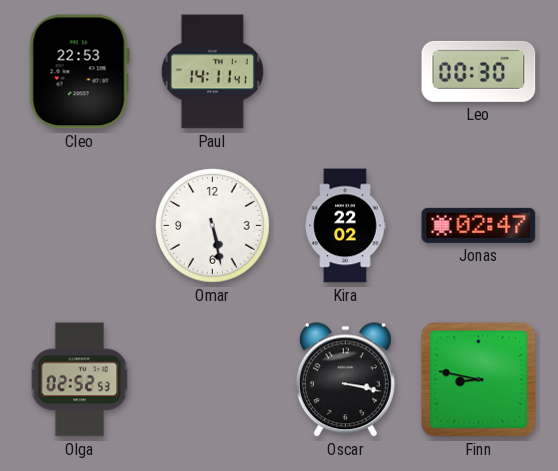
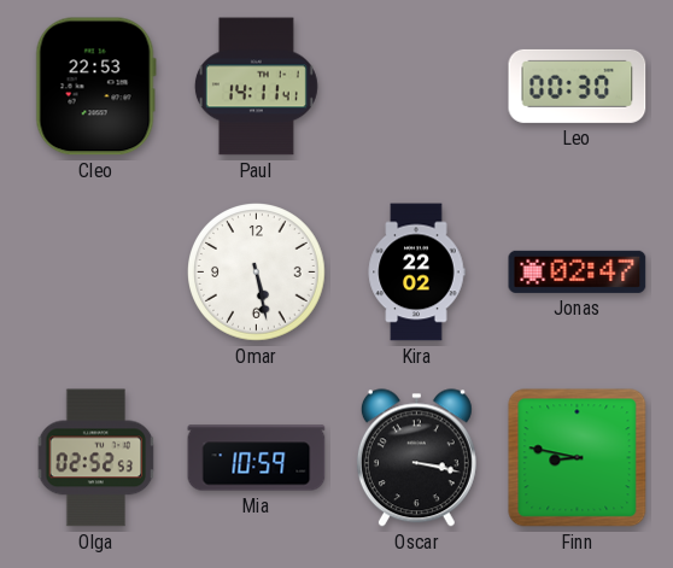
Mia: none -> 10:59
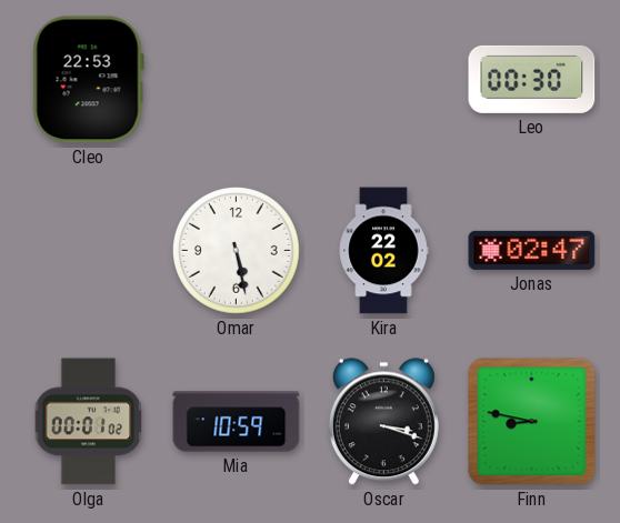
Paul: 14:11 -> none
Olga: 02:52 -> 00:01
Oscar: 3:17 -> 3:18
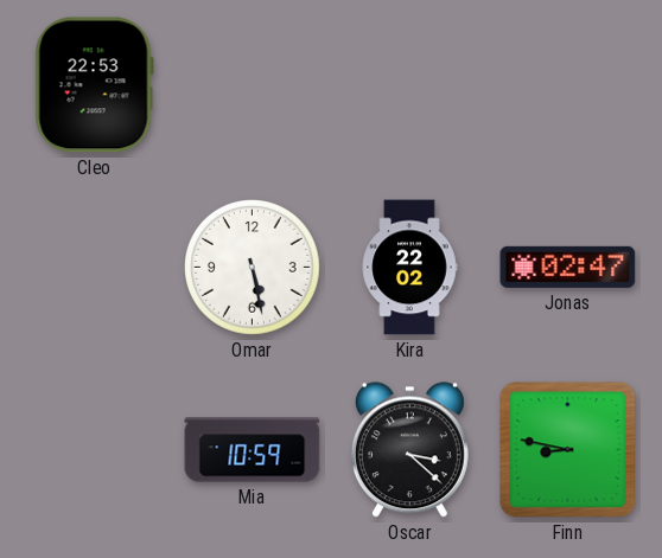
Leo: 00:30 -> none
Olga: 00:01 -> none
Oscar: 3:18 -> 3:22
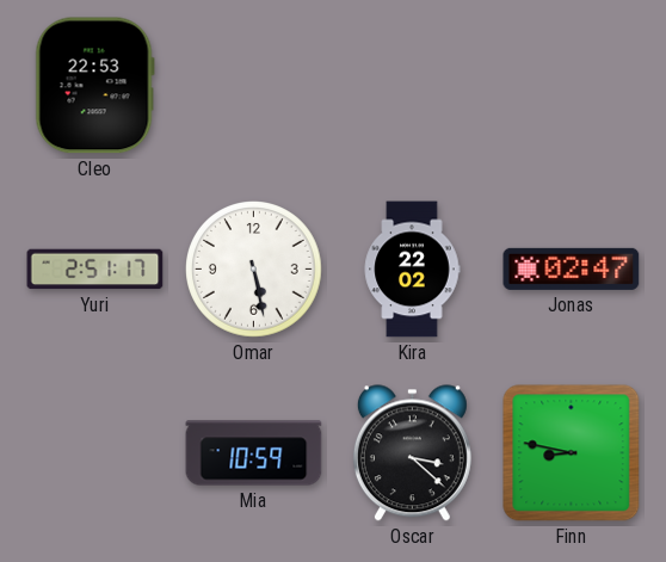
Yuri: none -> 2:51
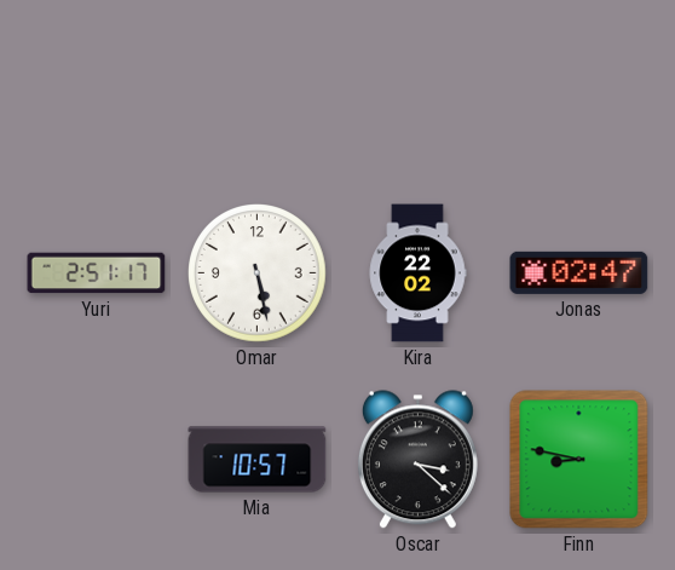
Cleo: 22:53 -> none
Mia: 10:59 -> 10:57
